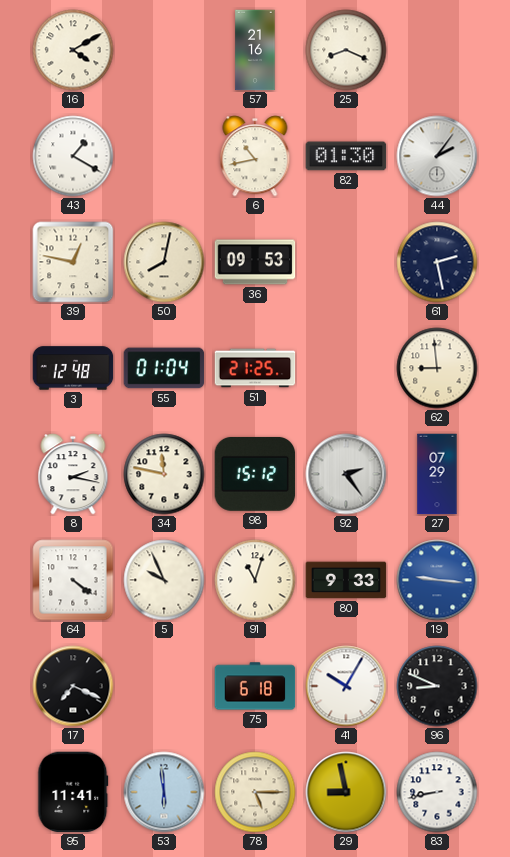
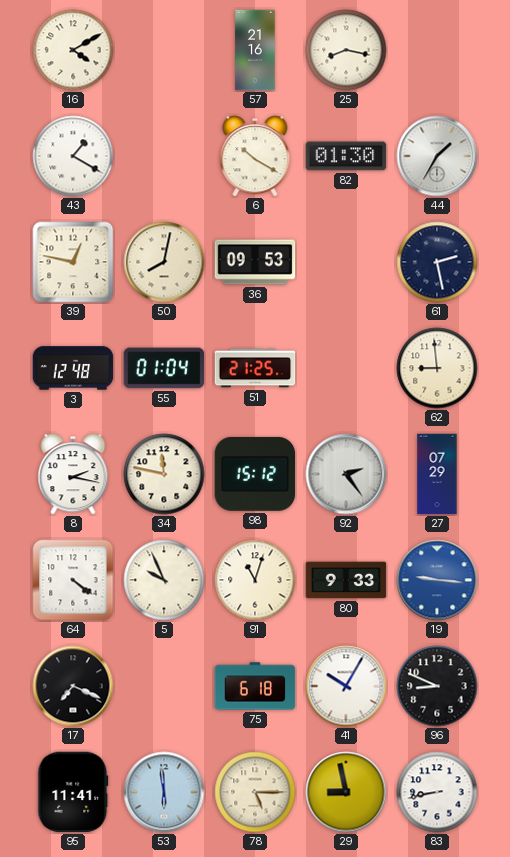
25: 8:19 -> 8:17
6: 10:43 -> 10:20
44: 2:06 -> 1:35
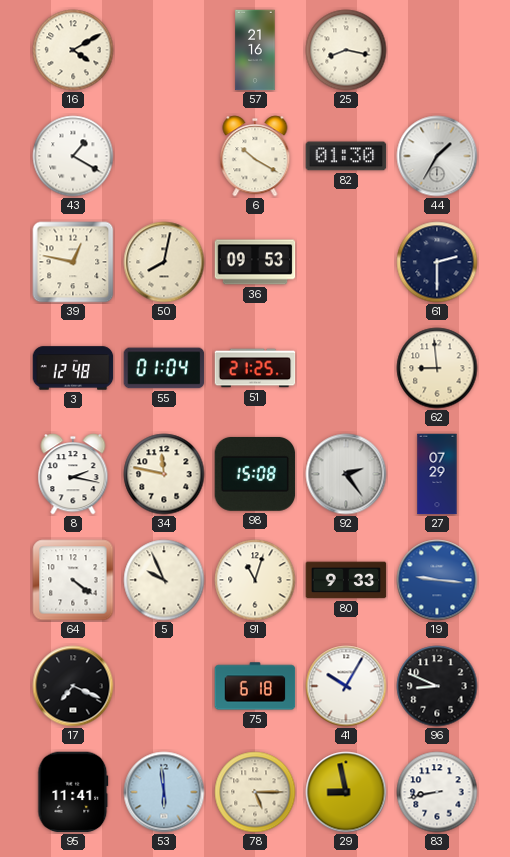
61: 2:28 -> 2:30
98: 15:12 -> 15:08
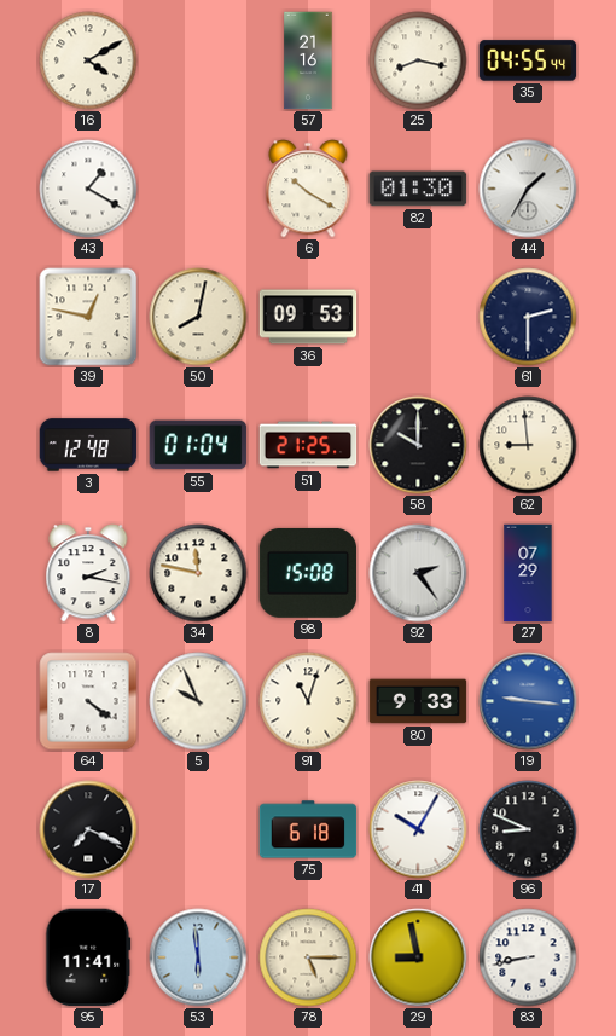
35: none -> 04:55
58: none -> 10:00
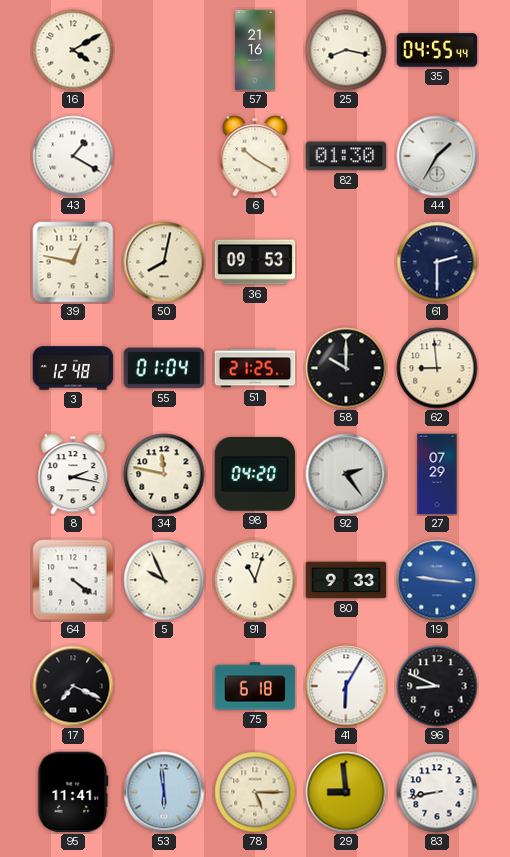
98: 15:08 -> 04:20
41: 10:05 -> 6:05
29: 8:58 -> 8:59
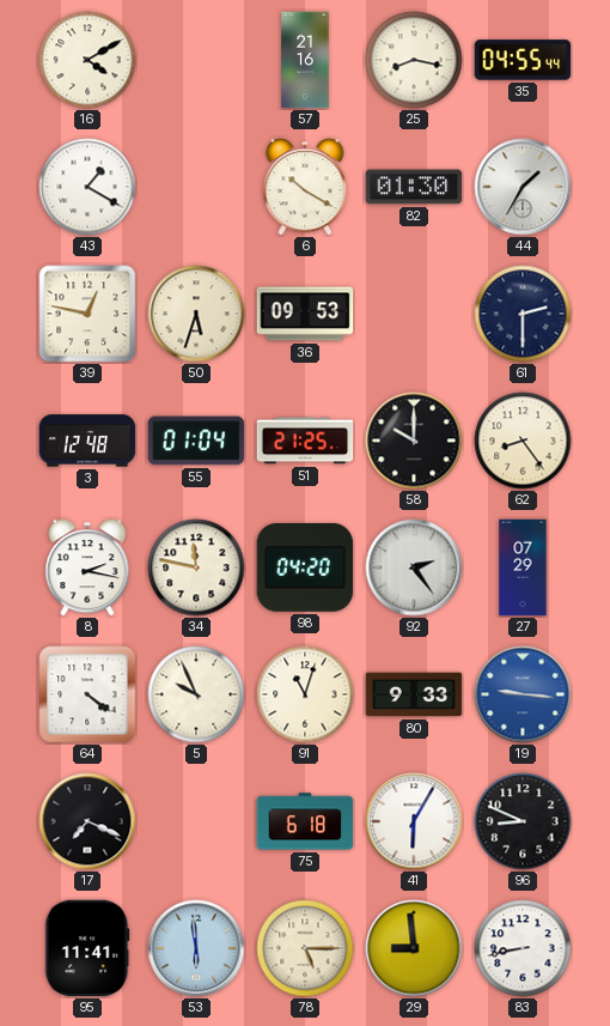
50: 8:02 -> 5:33
62: 8:59 -> 8:24
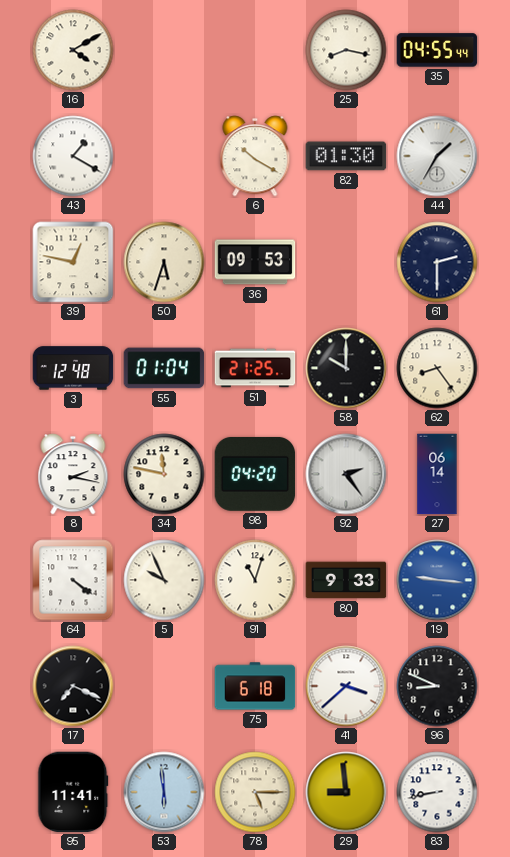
57: 21:16 -> none
27: 07:29 -> 06:14
41: 6:05 -> 3:38
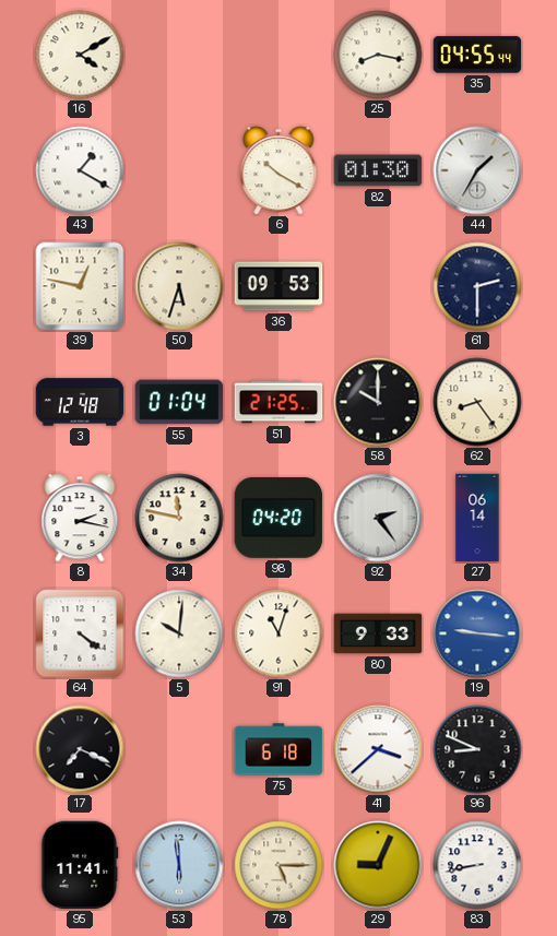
5: 9:56 -> 10:01
29: 8:59 -> 9:04
